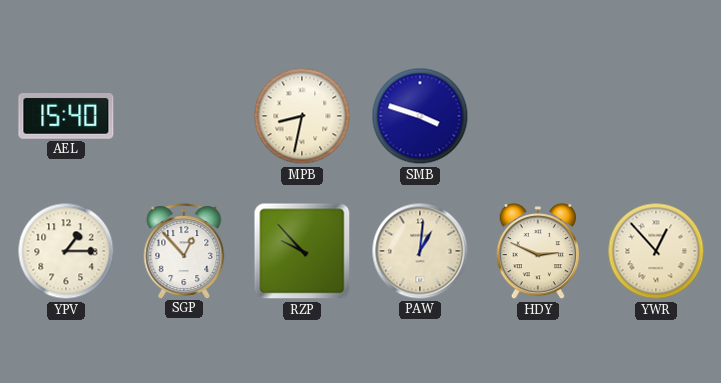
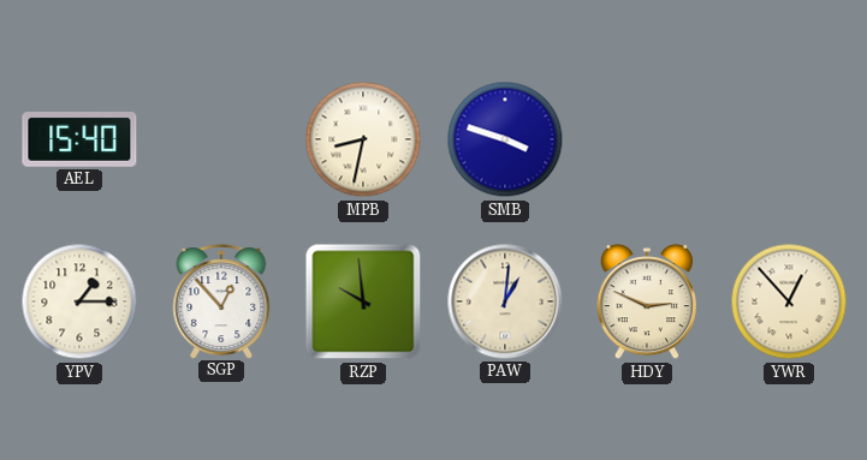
RZP: 9:53 -> 9:59
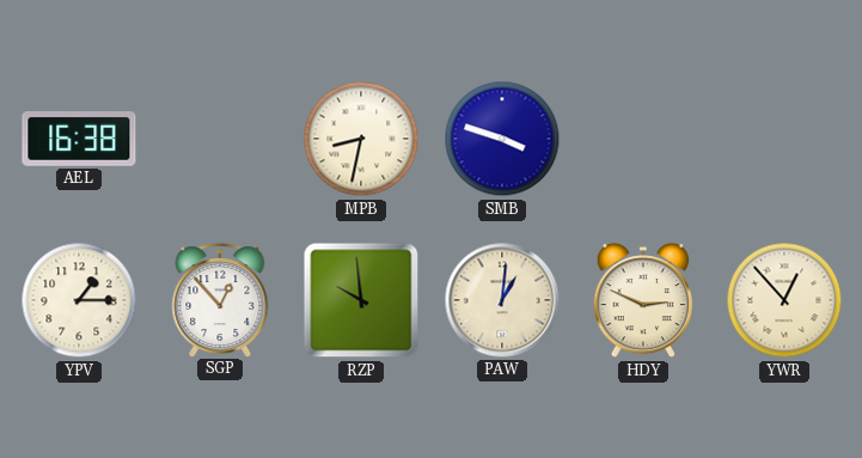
AEL: 15:40 -> 16:38
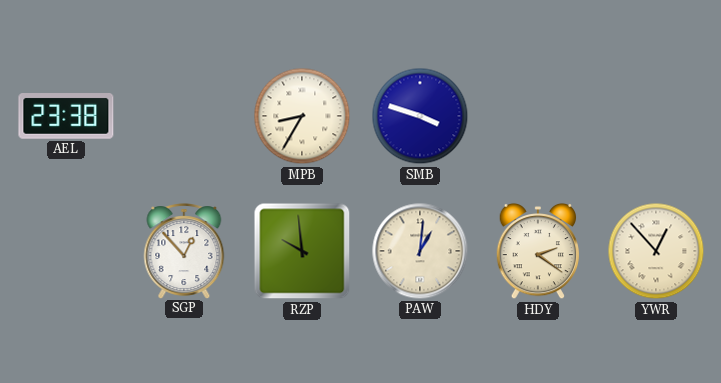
AEL: 16:38 -> 23:38
MPB: 8:32 -> 8:35
YPV: 1:15 -> none
HDY: 2:49 -> 2:21
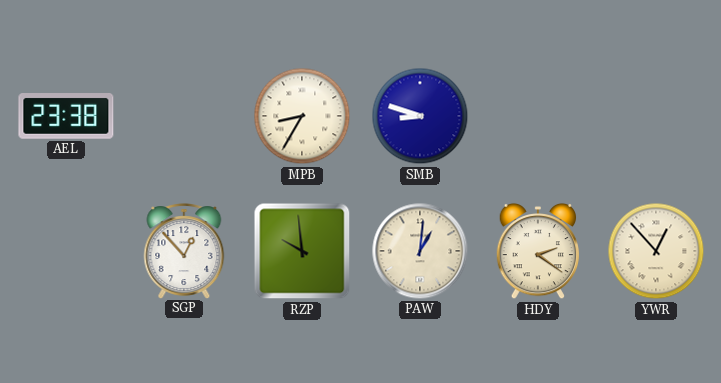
SMB: 3:48 -> 8:48
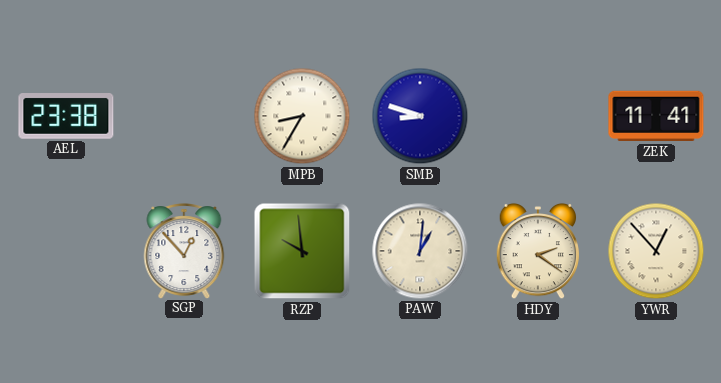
ZEK: none -> 11:41
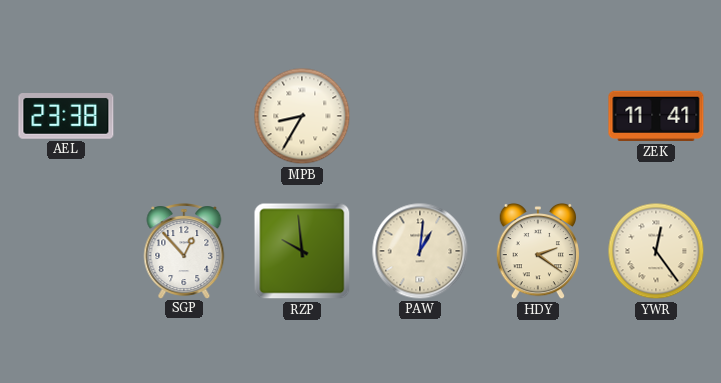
SMB: 8:48 -> none
YWR: 12:53 -> 12:24
